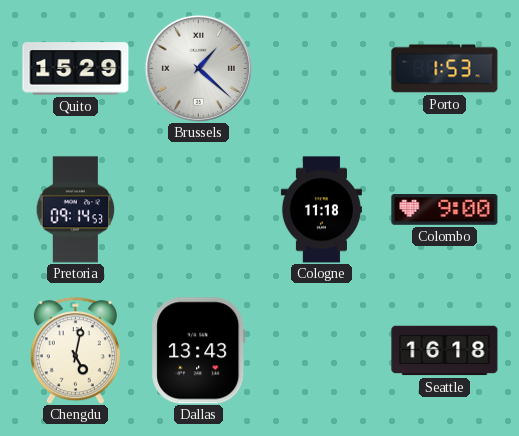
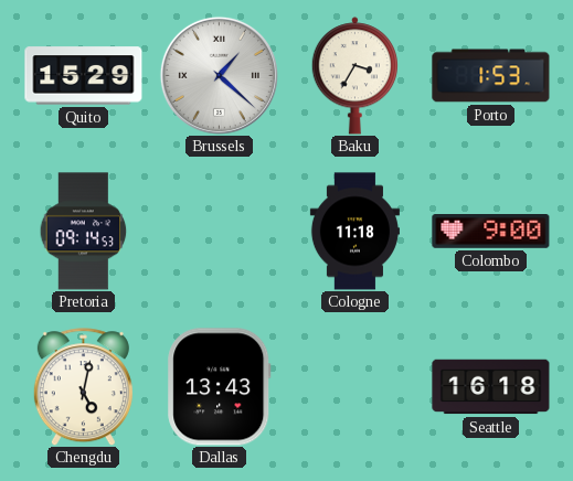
Baku: none -> 3:35
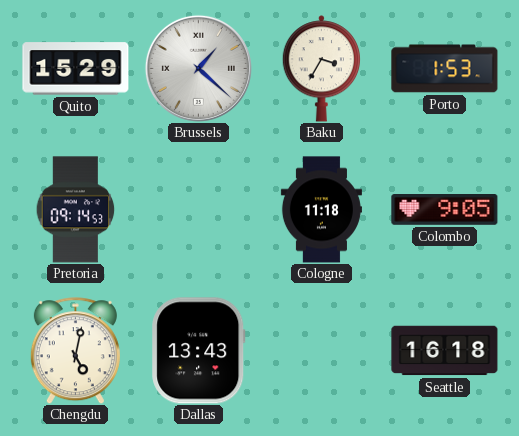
Colombo: 9:00 -> 9:05
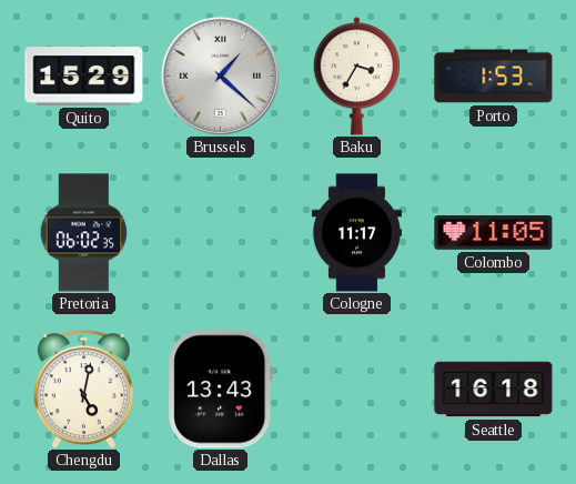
Pretoria: 09:14 -> 06:02
Cologne: 11:18 -> 11:17
Colombo: 9:05 -> 11:05
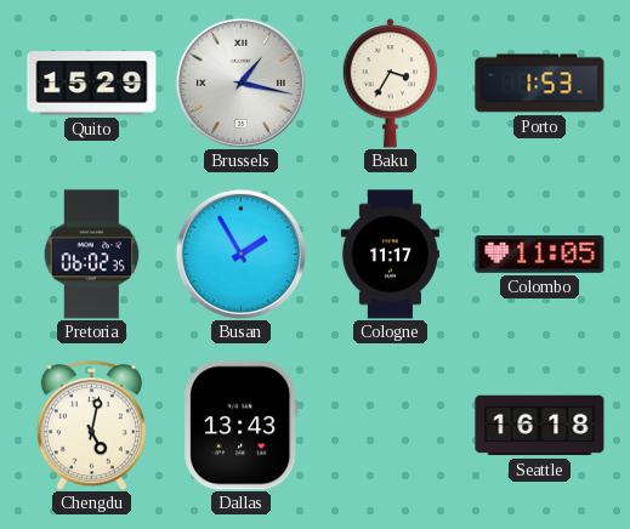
Brussels: 1:22 -> 1:17
Busan: none -> 1:55
